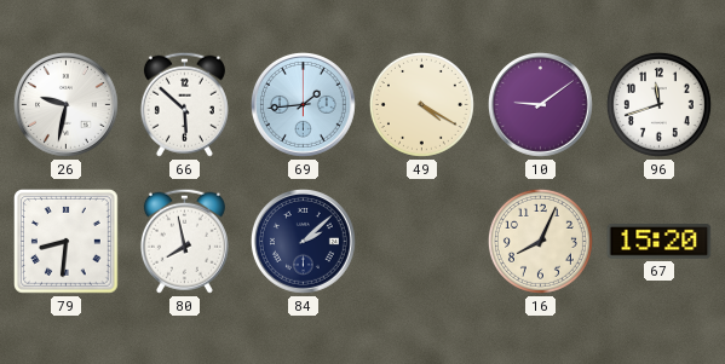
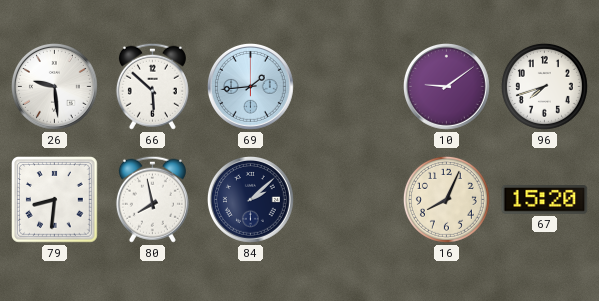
26: 9:32 -> 9:29
49: 4:20 -> none
96: 11:42 -> 7:42
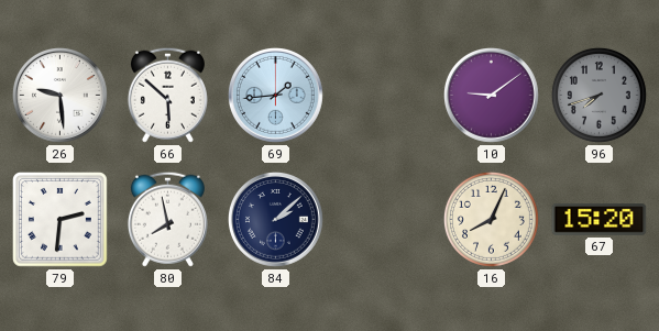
96 dial: white -> grey
79: 8:31 -> 2:31
